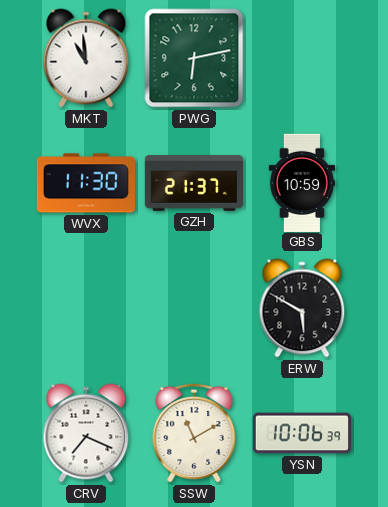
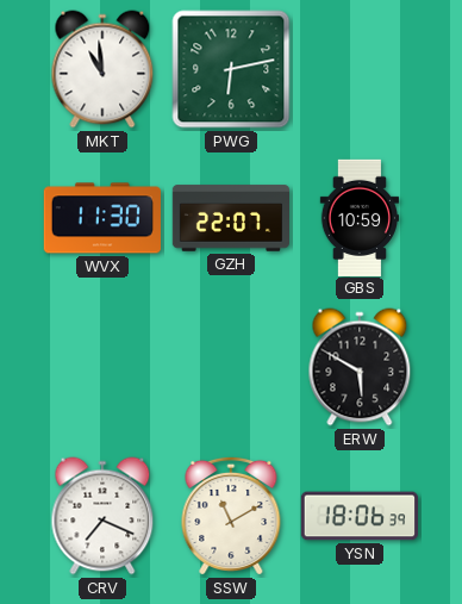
GZH: 21:37 -> 22:07
YSN: 10:06 -> 18:06
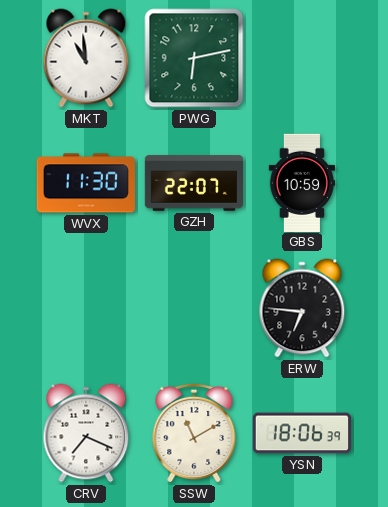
ERW: 5:50 -> 6:46
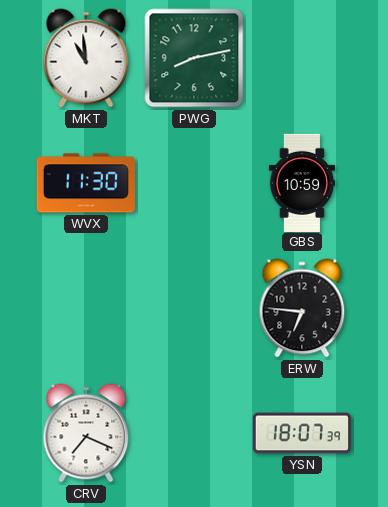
PWG: 6:13 -> 8:13
GZH: 22:07 -> none
SSW: 11:10 -> none
YSN: 18:06 -> 18:07
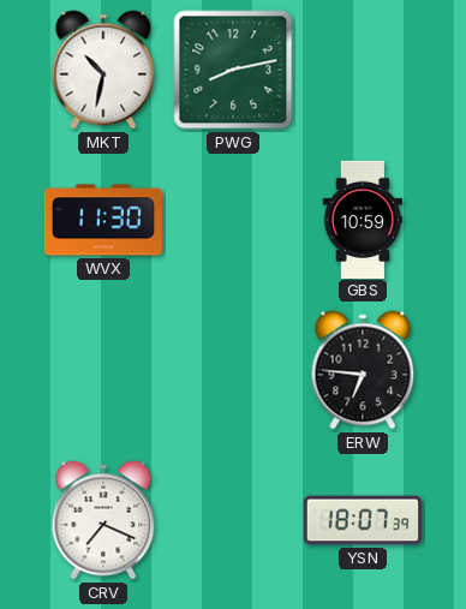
MKT: 10:59 -> 10:32
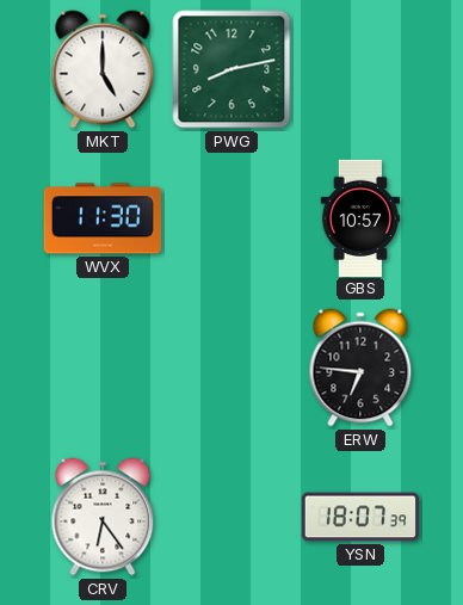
MKT: 10:32 -> 5:00
GBS: 10:59 -> 10:57
CRV: 7:19 -> 6:24
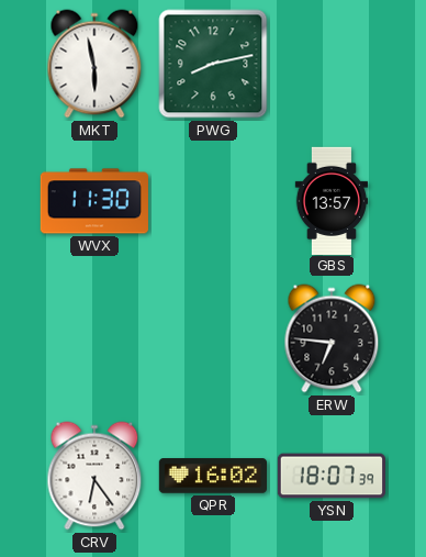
MKT: 5:00 -> 5:58
GBS: 10:57 -> 13:57
QPR: none -> 16:02
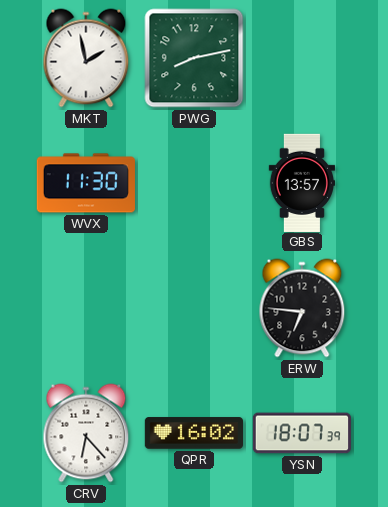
MKT: 5:58 -> 1:58
CRV: 6:24 -> 6:23
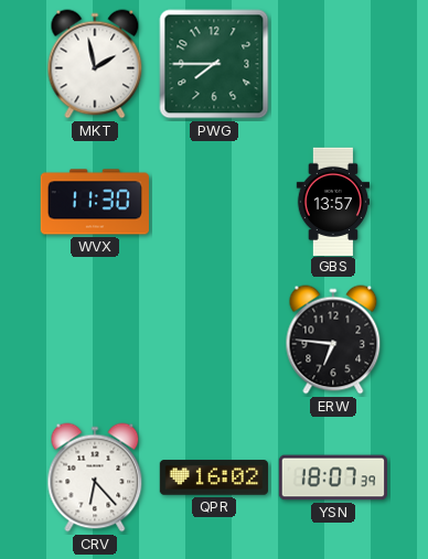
PWG: 8:13 -> 7:45
